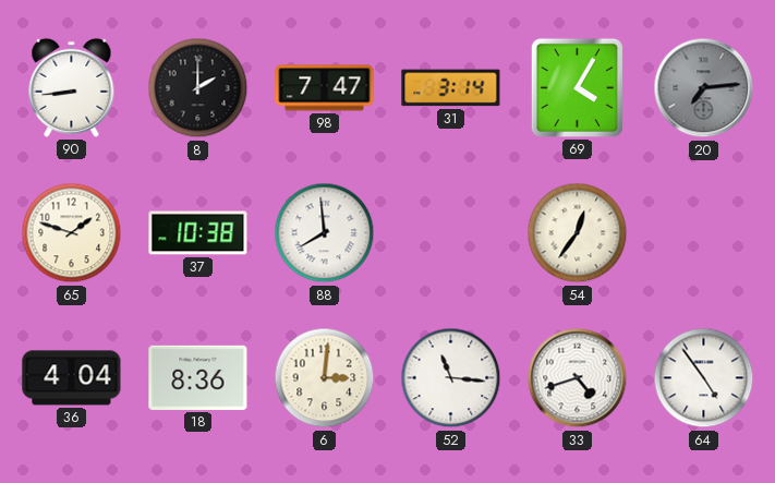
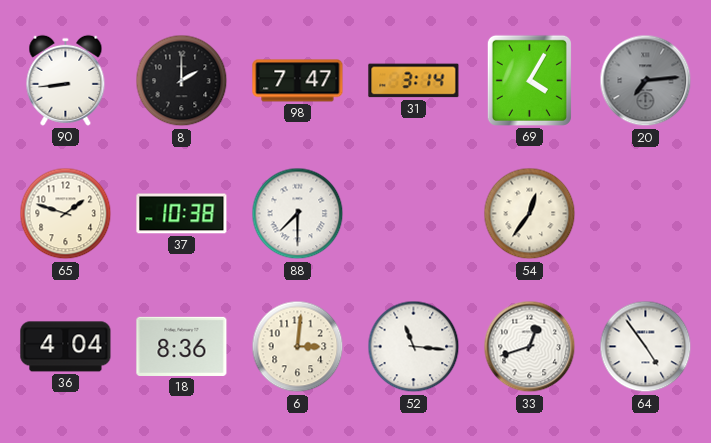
88: 7:59 -> 7:30
33: 4:42 -> 12:42
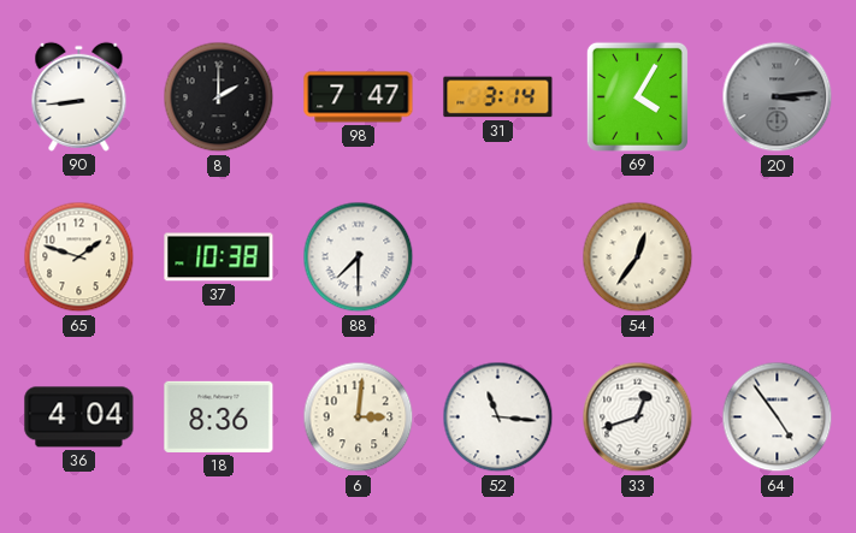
20: 7:14 -> 3:14
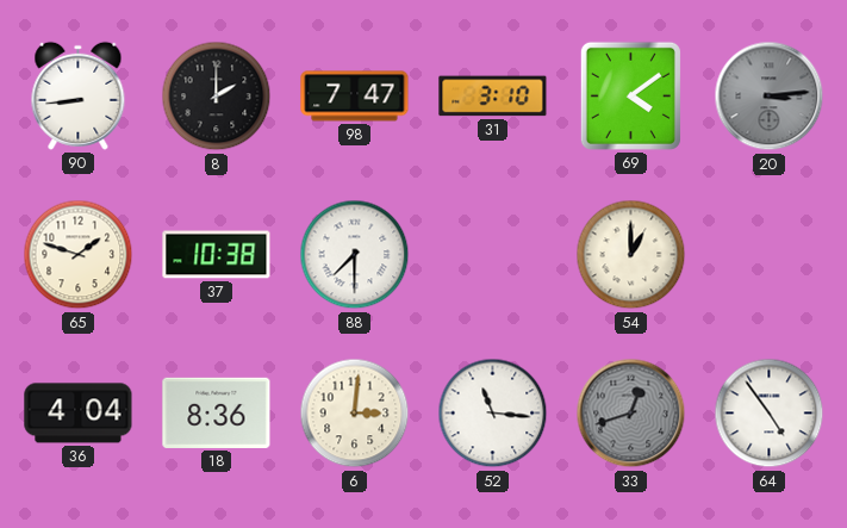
31: 3:14 -> 3:10
69: 4:05 -> 4:09
54: 12:36 -> 1:00
33 dial: white -> grey
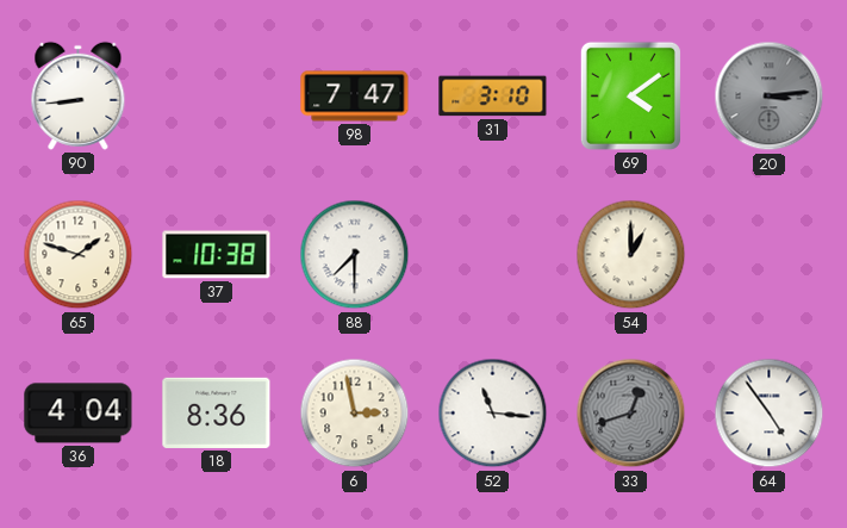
8: 2:00 -> none
6: 3:01 -> 2:58
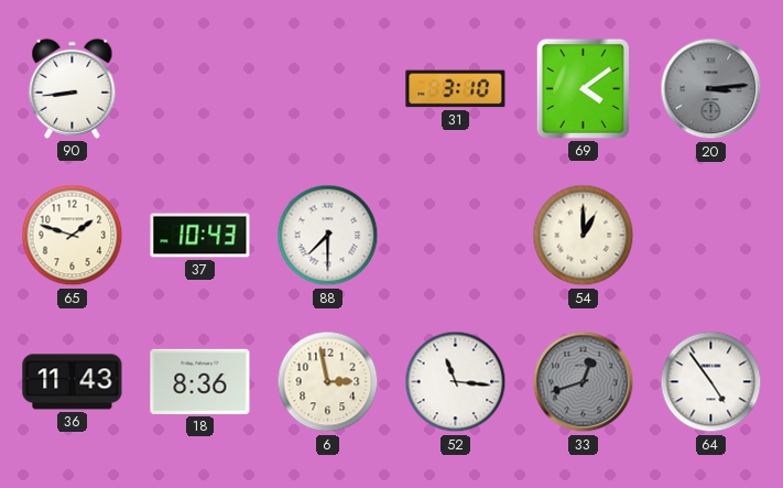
98: 7:47 -> none
37: 10:38 -> 10:43
36: 4:04 -> 11:43
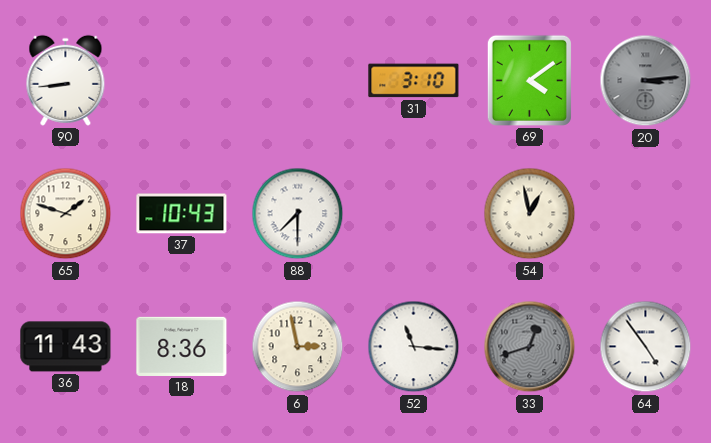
54: 1:00 -> 12:58
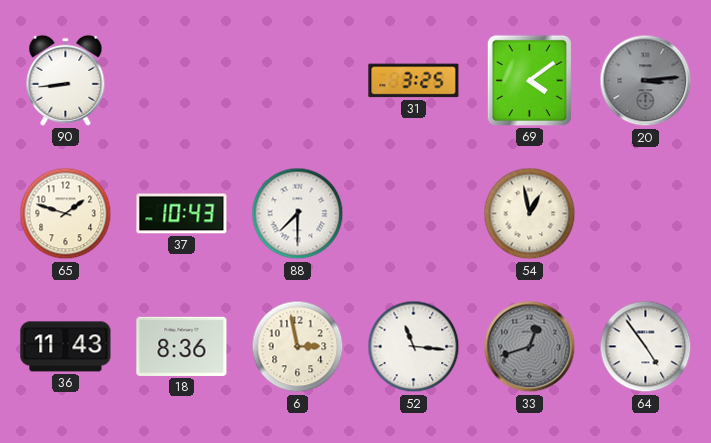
31: 3:10 -> 3:25
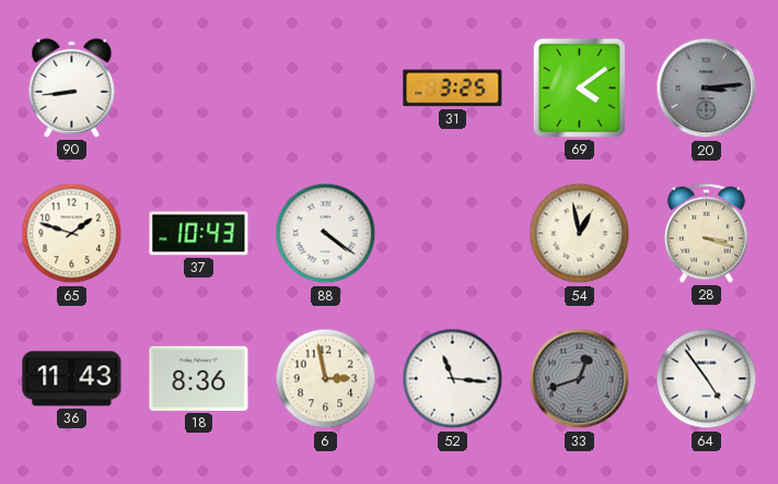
88: 7:30 -> 4:21
28: none -> 3:18
